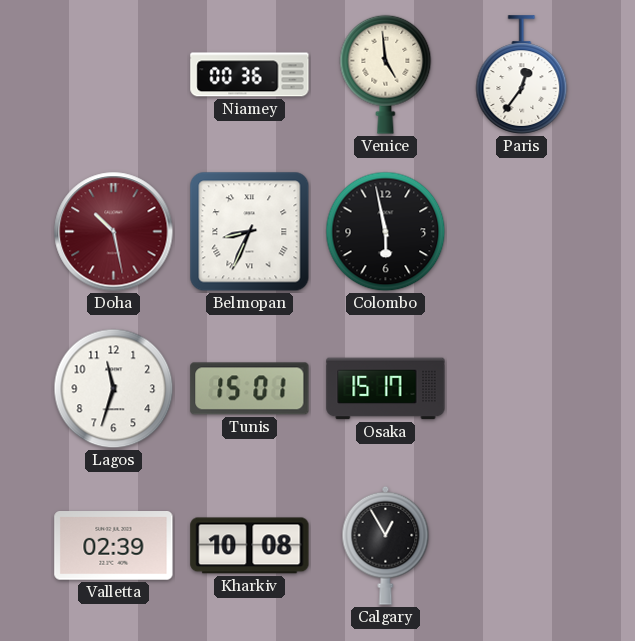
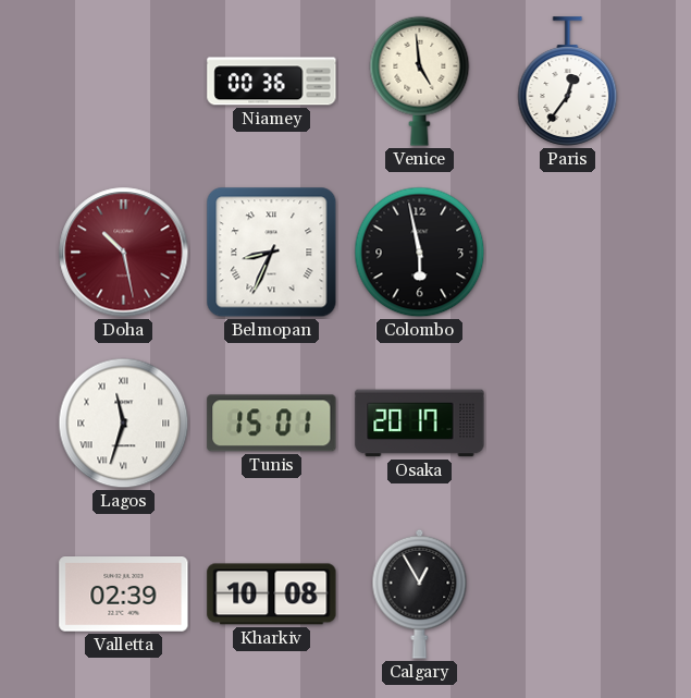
Lagos numerals: Arabic -> Roman
Osaka: 15:17 -> 20:17
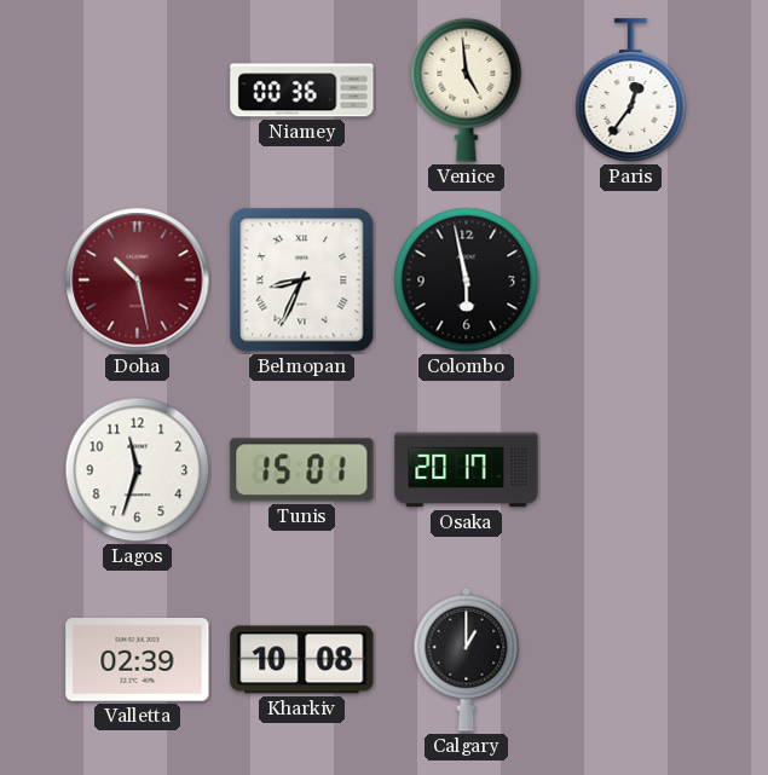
Lagos numerals: Roman -> Arabic
Calgary: 12:55 -> 1:00
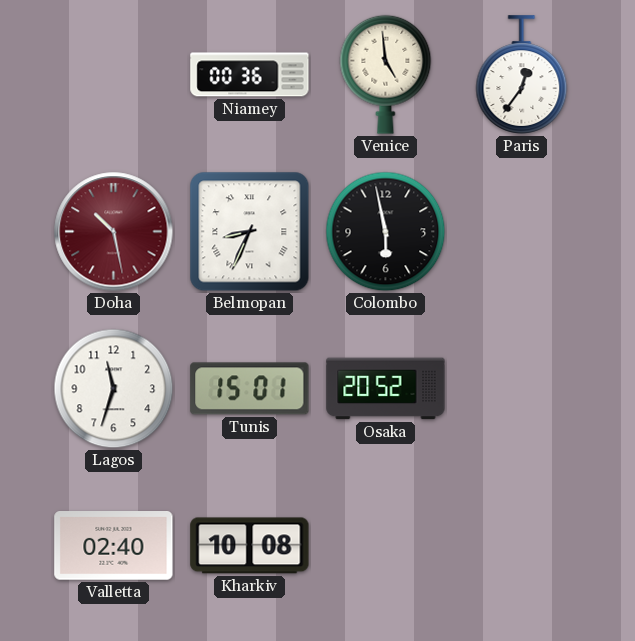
Osaka: 20:17 -> 20:52
Valletta: 02:39 -> 02:40
Calgary: 1:00 -> none
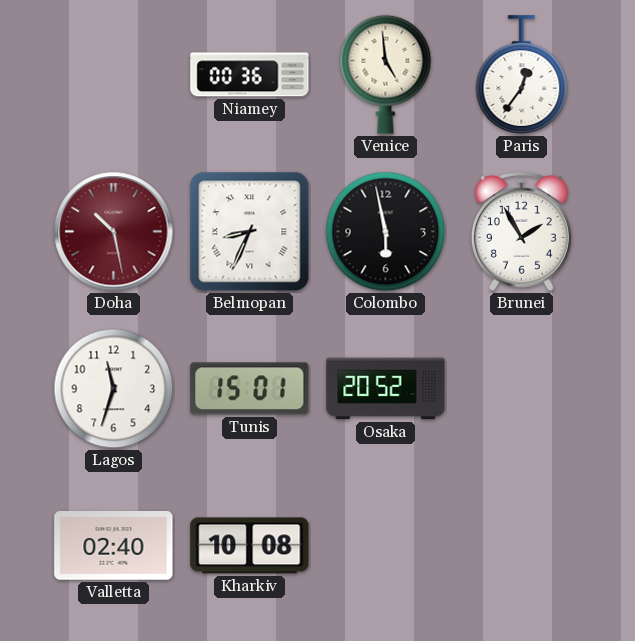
Brunei: none -> 1:55
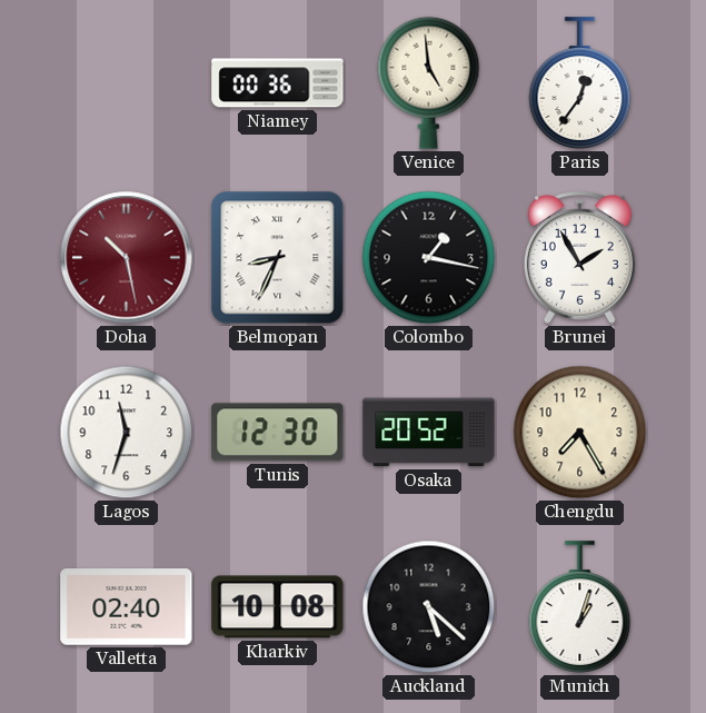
Colombo: 5:58 -> 1:17
Tunis: 15:01 -> 12:30
Chengdu: none -> 7:25
Auckland: none -> 5:22
Munich: none -> 1:03
